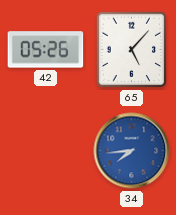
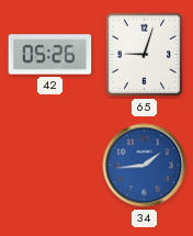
65: 5:07 -> 9:03
34: 7:44 -> 1:44
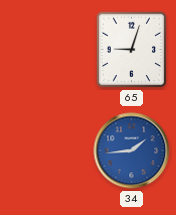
42: 05:26 -> none
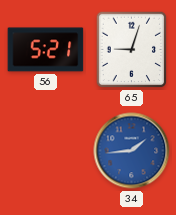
56: none -> 5:21
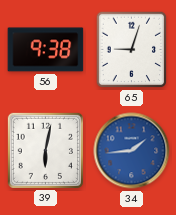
56: 5:21 -> 9:38
39: none -> 6:02
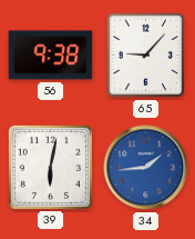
65: 9:03 -> 9:07
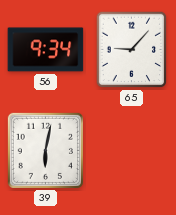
56: 9:38 -> 9:34
34: 1:44 -> none
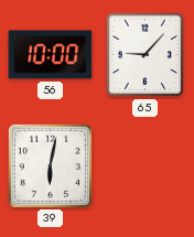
56: 9:34 -> 10:00
